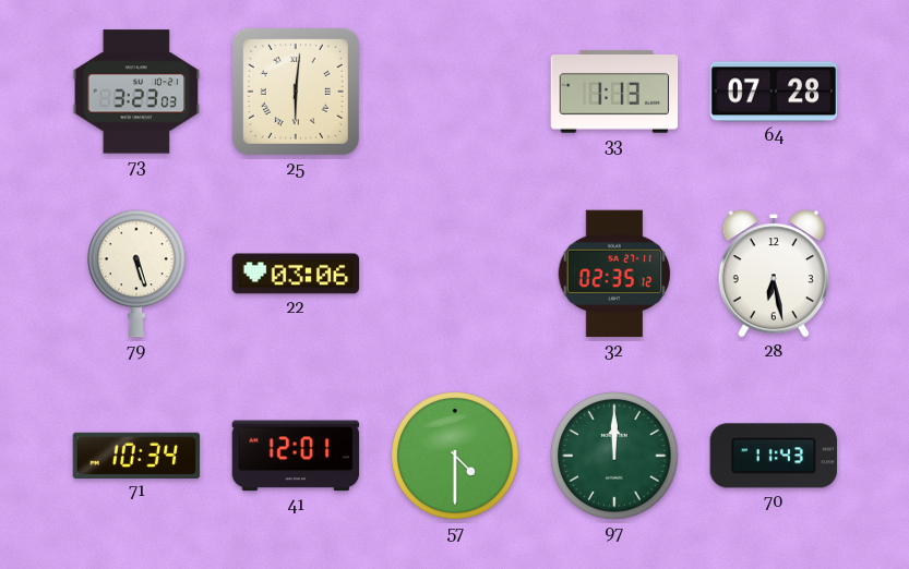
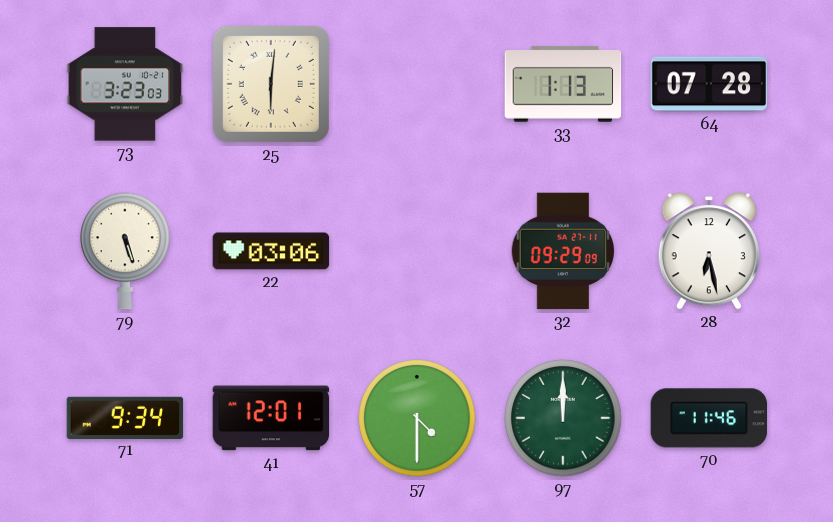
32: 02:35 -> 09:29
71: 10:34 -> 9:34
70: 11:43 -> 11:46
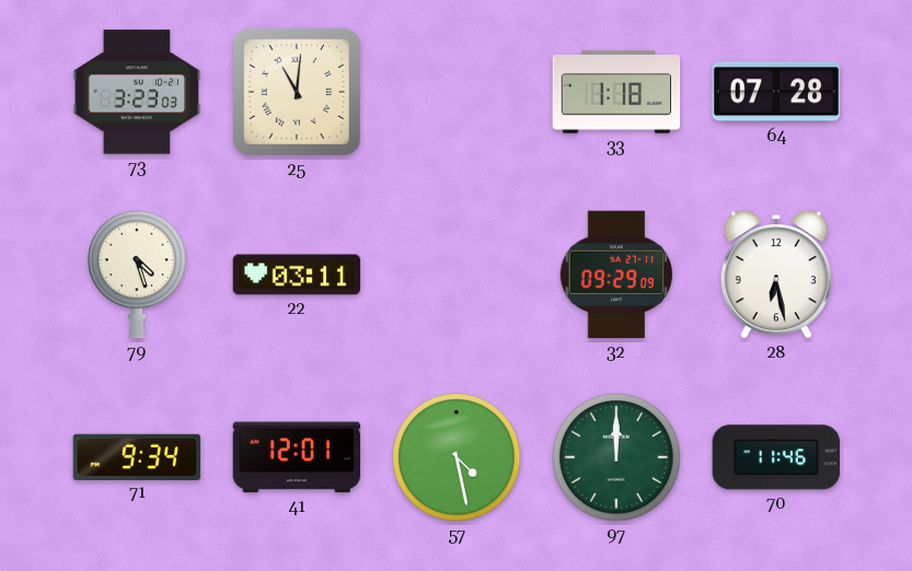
25: 6:01 -> 11:01
33: 1:13 -> 1:18
79: 5:27 -> 4:27
22: 03:06 -> 03:11
57: 4:30 -> 4:28
